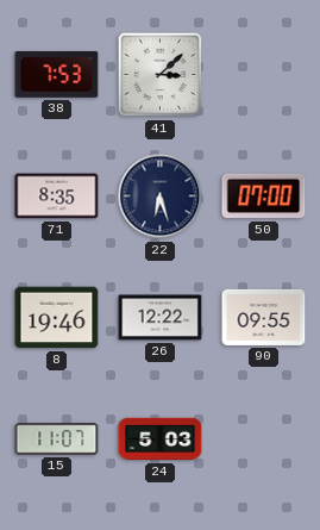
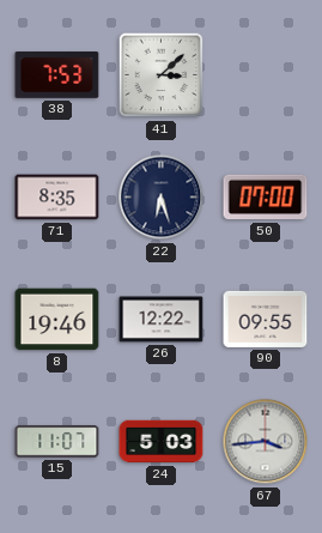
67: none -> 3:44
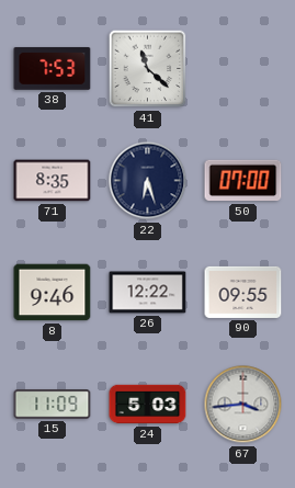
41: 3:08 -> 11:22
8: 19:46 -> 9:46
15: 11:07 -> 11:09
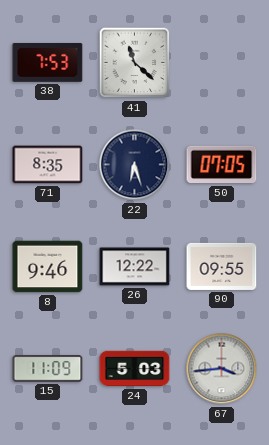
50: 07:00 -> 07:05
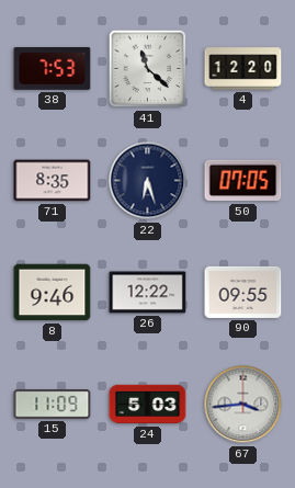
4: none -> 12:20
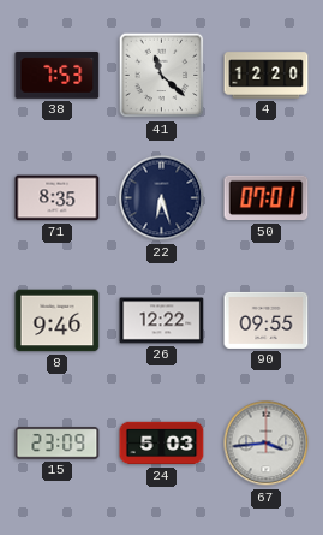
50: 07:05 -> 07:01
15: 11:09 -> 23:09
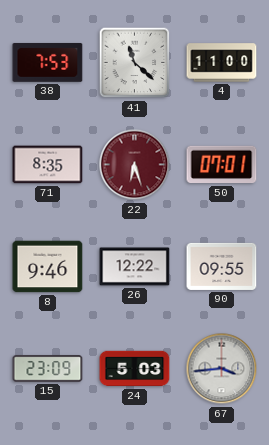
4: 12:20 -> 11:00
22 dial: navy -> burgundy
